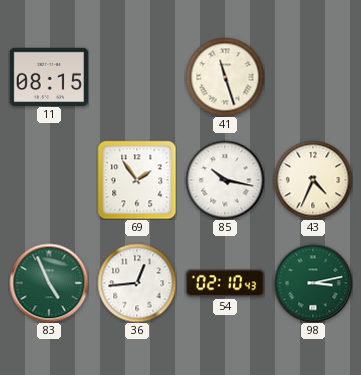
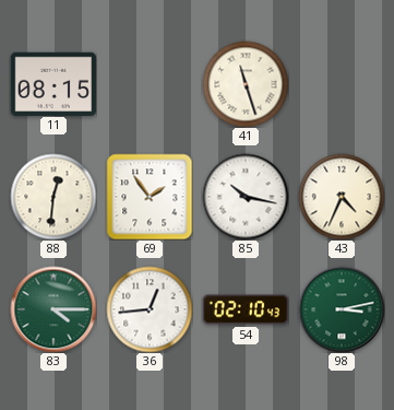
88: none -> 12:31
83: 4:56 -> 4:15
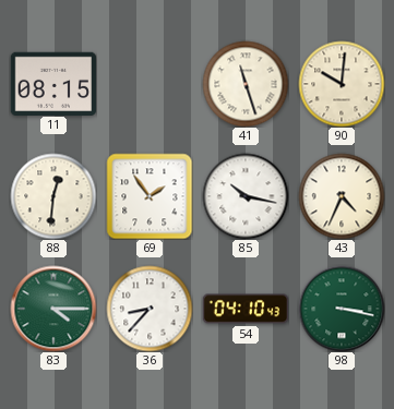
90: none -> 10:01
36: 12:44 -> 8:37
54: 02:10 -> 04:10
98: 3:13 -> 3:17
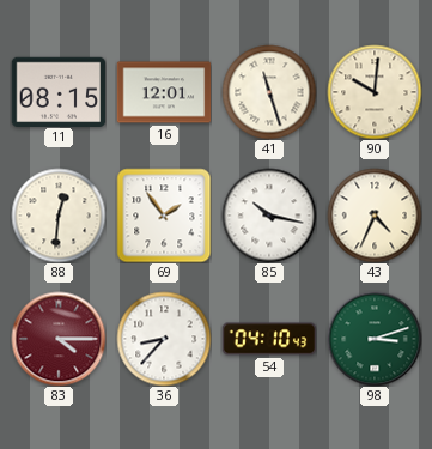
16: none -> 12:01
83 dial: green -> burgundy
98: 3:17 -> 3:12
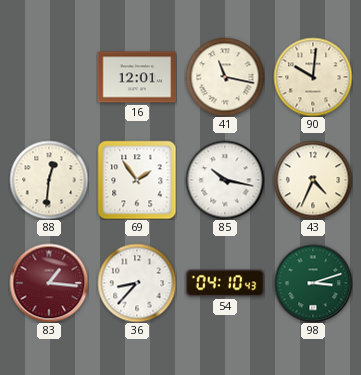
11: 08:15 -> none
41: 11:27 -> 11:17
83: 4:15 -> 1:16
